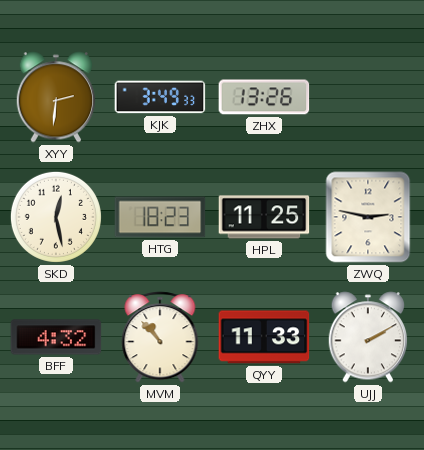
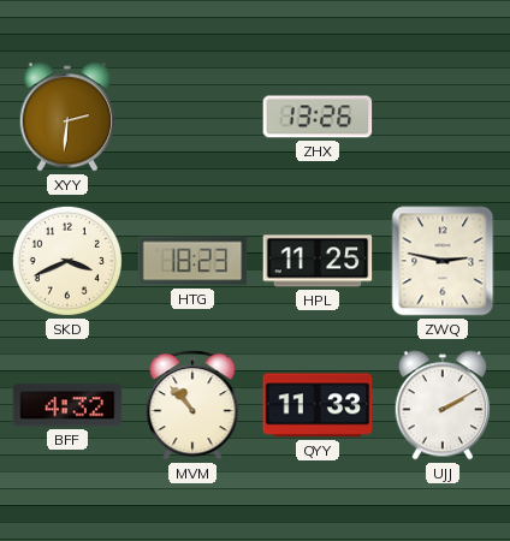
KJK: 3:49 -> none
SKD: 12:28 -> 3:41
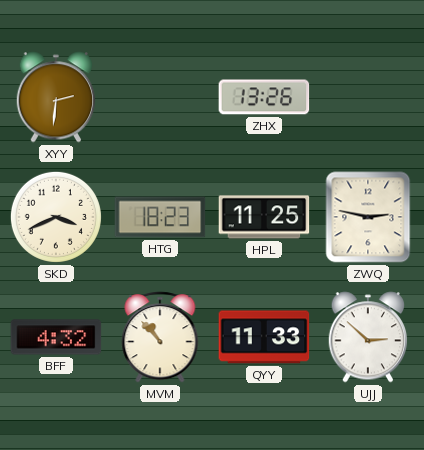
UJJ: 2:10 -> 2:52
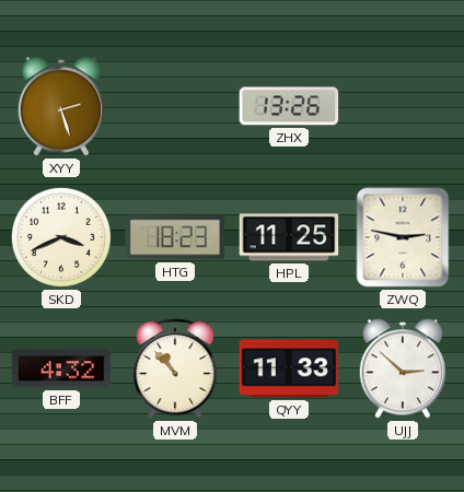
XYY: 2:31 -> 2:27
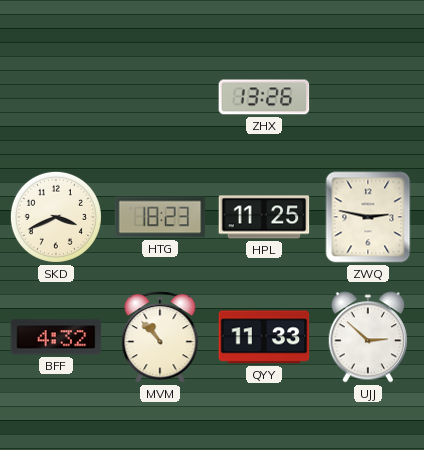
XYY: 2:27 -> none
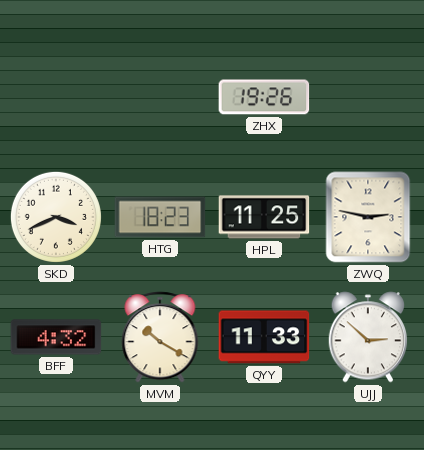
ZHX: 13:26 -> 19:26
MVM: 10:53 -> 10:20
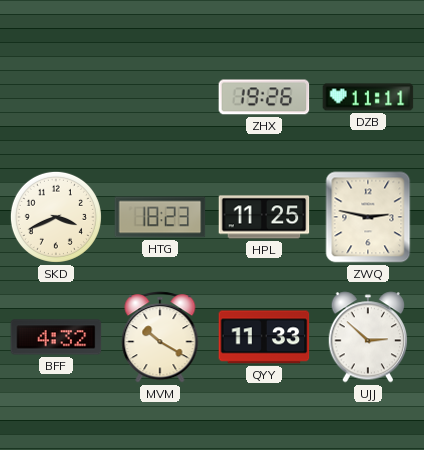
DZB: none -> 11:11
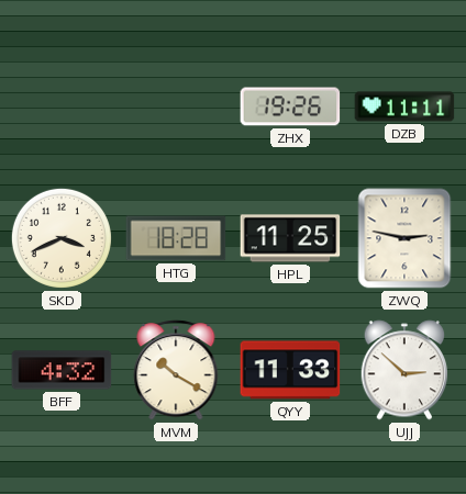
HTG: 18:23 -> 18:28
